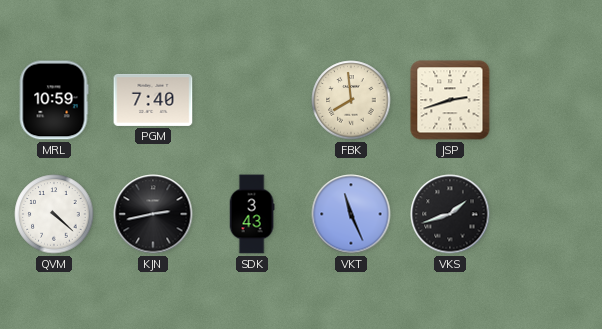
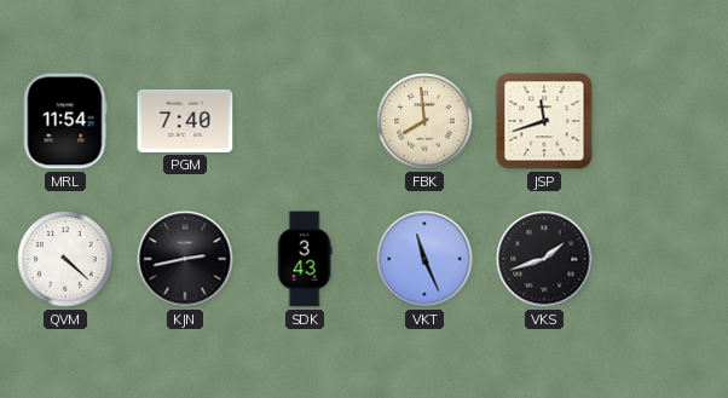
MRL: 10:59 -> 11:54
JSP: 2:42 -> 11:42
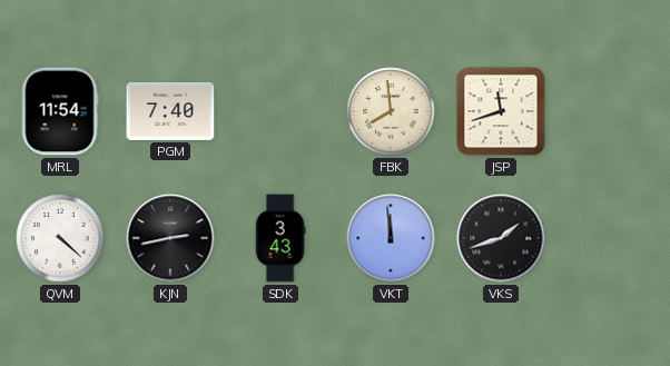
VKT: 11:26 -> 11:59
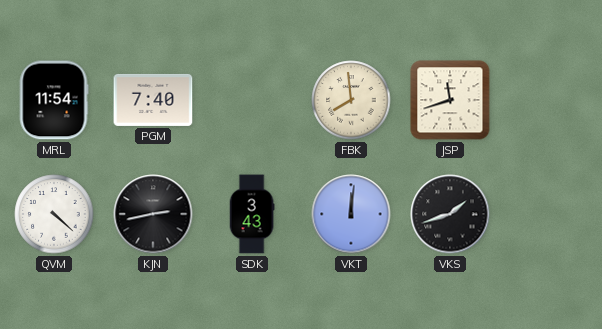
VKT: 11:59 -> 12:01
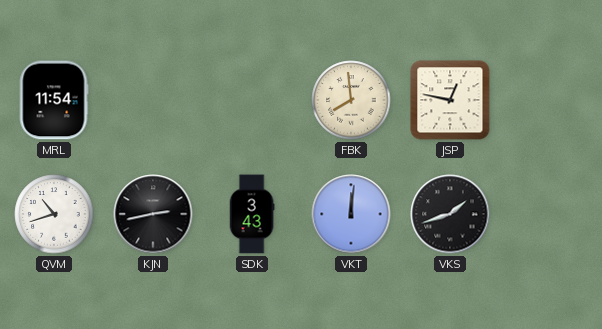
PGM: 7:40 -> none
JSP: 11:42 -> 12:47
QVM: 4:22 -> 10:42
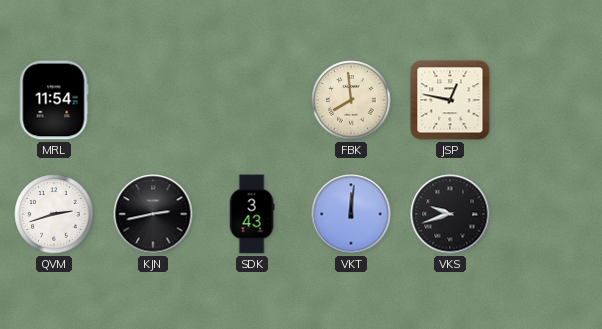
QVM: 10:42 -> 2:42
VKS: 1:42 -> 9:42
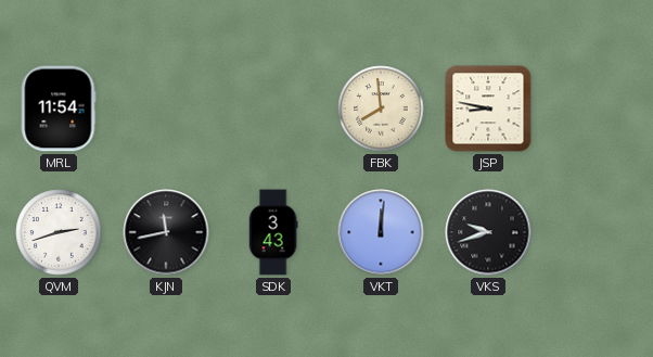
JSP: 12:47 -> 8:47
KJN: 2:43 -> 11:43
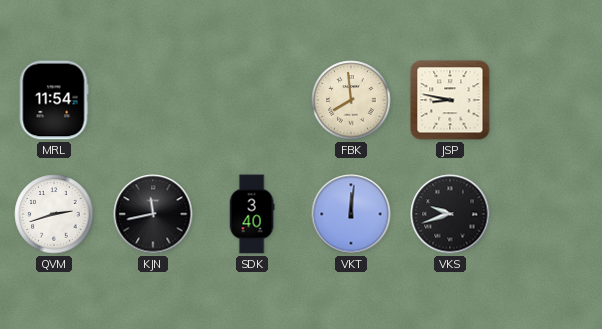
SDK: 3:43 -> 3:40
